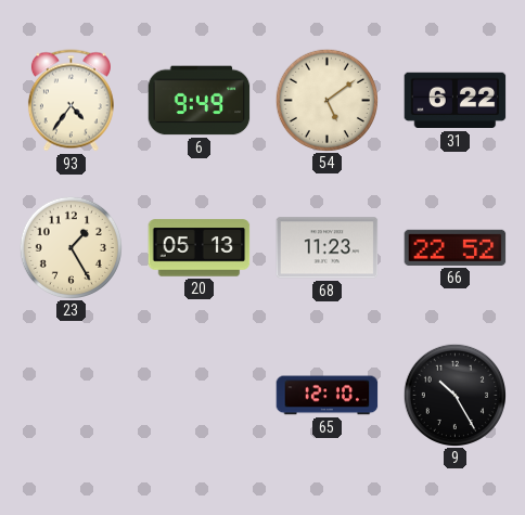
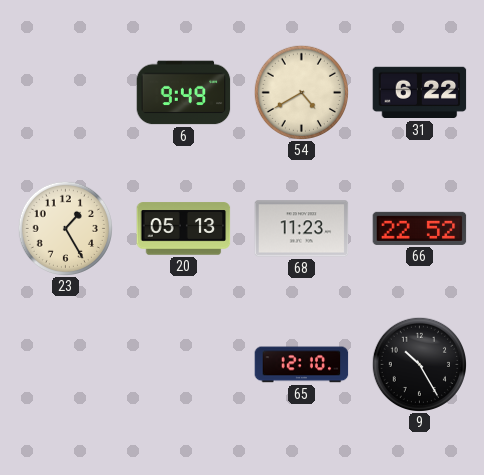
93: 4:36 -> none
54: 5:09 -> 4:40
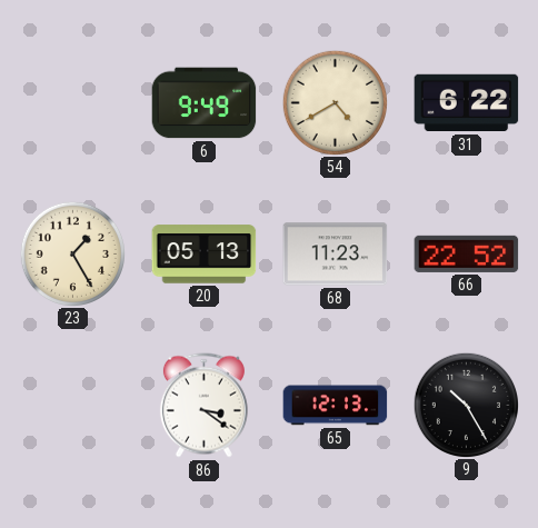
86: none -> 3:21
65: 12:10 -> 12:13
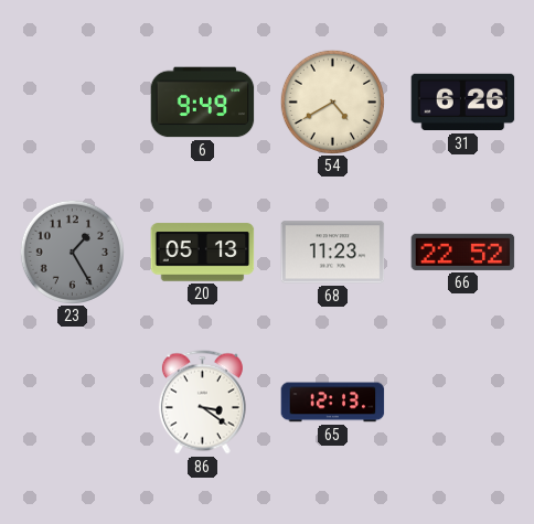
31: 6:22 -> 6:26
23 dial: cream -> grey
9: 10:25 -> none
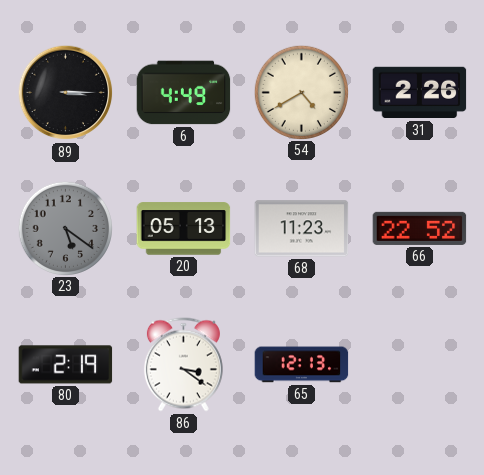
89: none -> 3:15
6: 9:49 -> 4:49
31: 6:26 -> 2:26
23: 1:25 -> 5:21
80: none -> 2:19
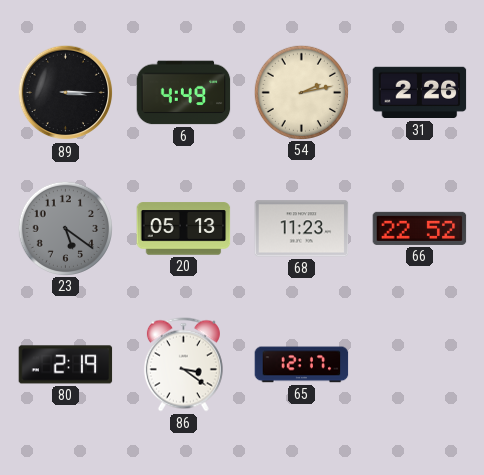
54: 4:40 -> 2:13
65: 12:13 -> 12:17
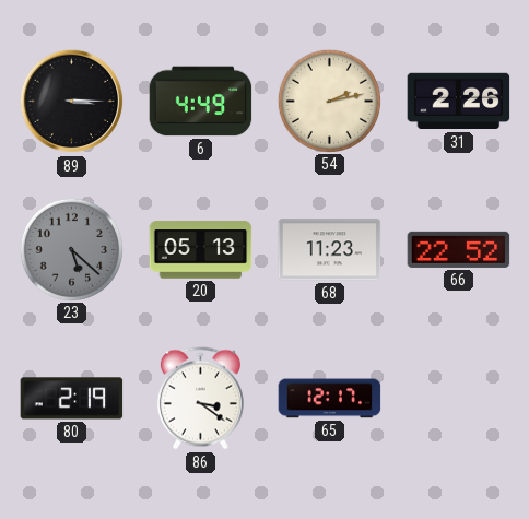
23: 5:21 -> 5:22
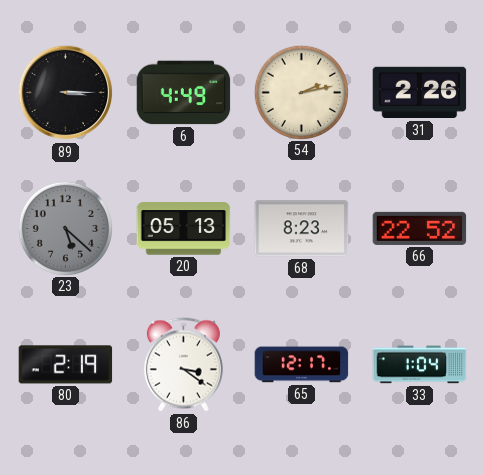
68: 11:23 -> 8:23
33: none -> 1:04
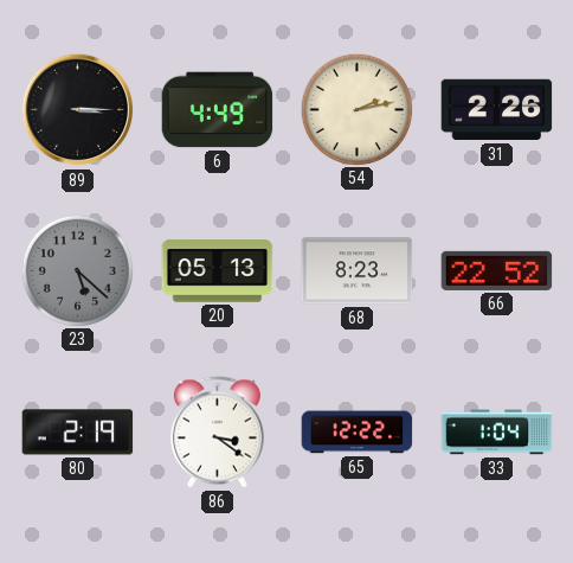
65: 12:17 -> 12:22
